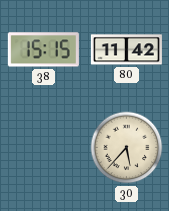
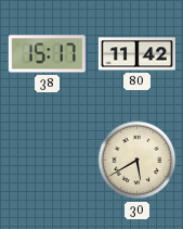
38: 15:15 -> 15:17
30: 5:37 -> 5:40
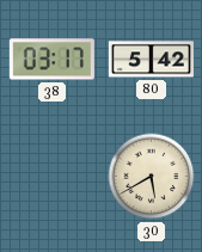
38: 15:17 -> 03:17
80: 11:42 -> 5:42
